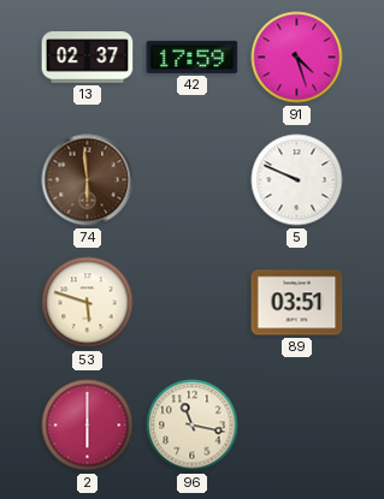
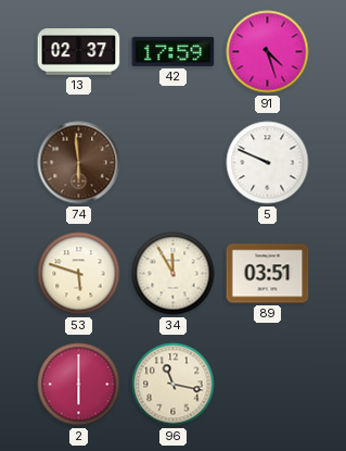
34: none -> 11:55
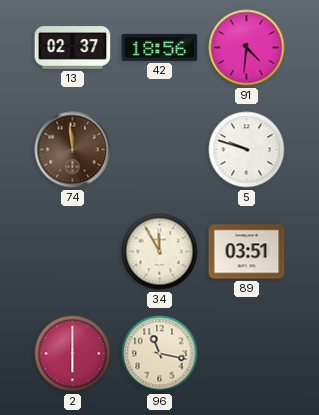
42: 17:59 -> 18:56
91: 4:27 -> 4:31
74: 5:59 -> 11:59
5: 9:49 -> 9:48
53: 5:48 -> none
